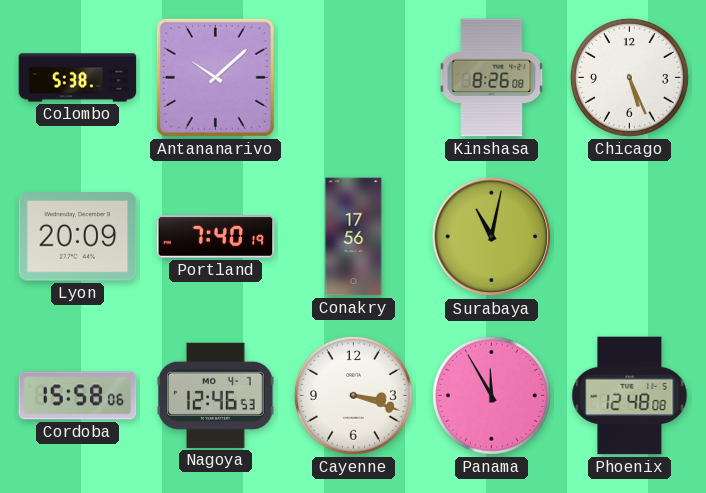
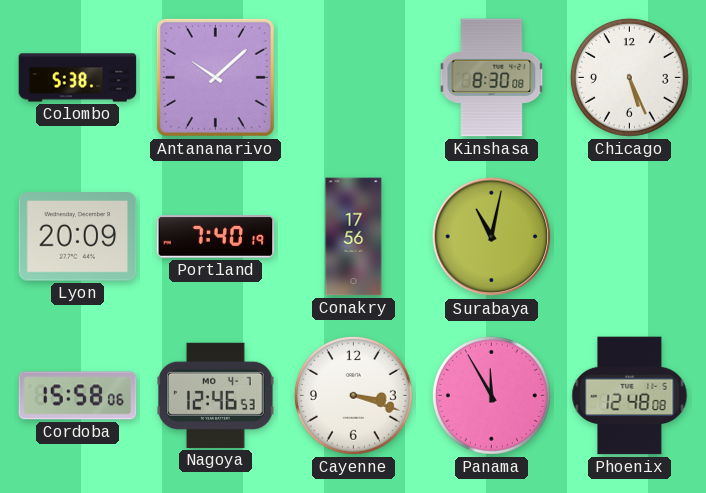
Kinshasa: 8:26 -> 8:30
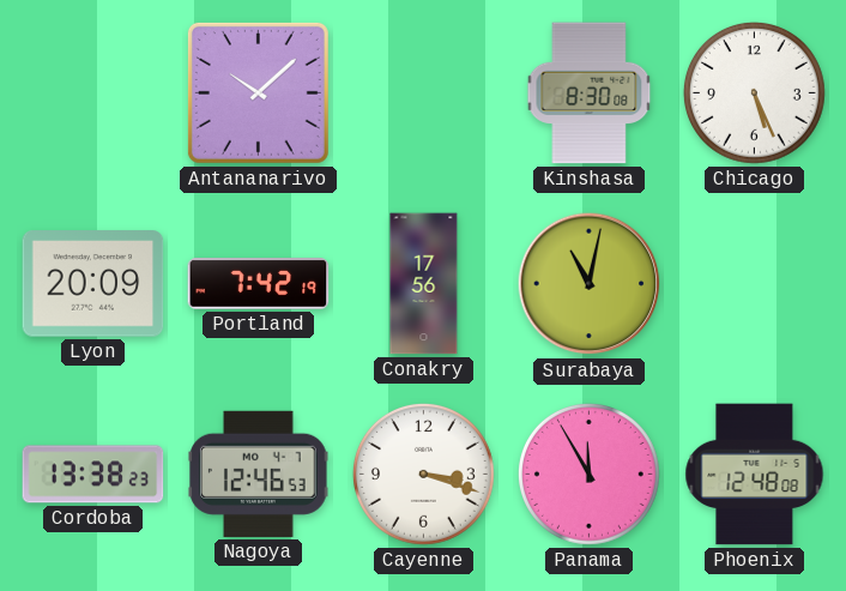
Colombo: 5:38 -> none
Portland: 7:40 -> 7:42
Cordoba: 15:58 -> 13:38
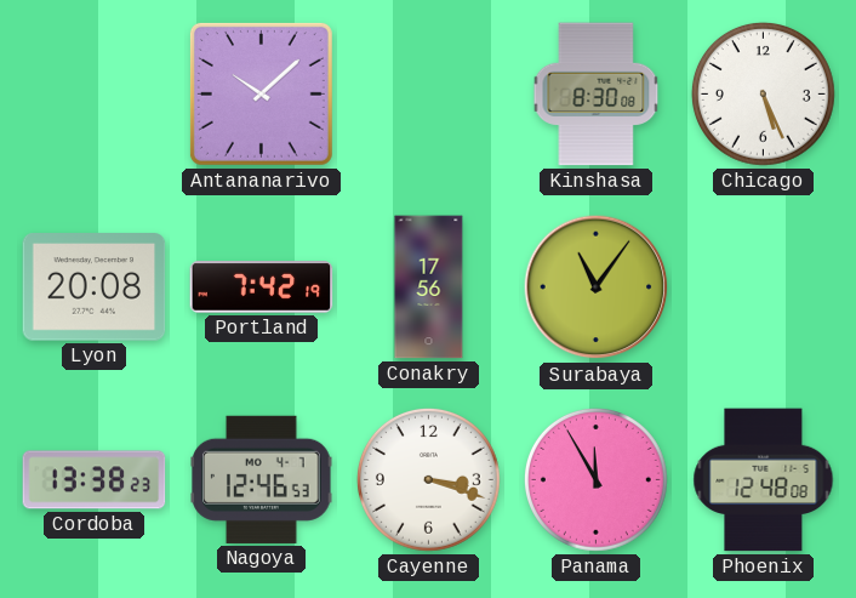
Lyon: 20:09 -> 20:08
Surabaya: 11:02 -> 11:06
